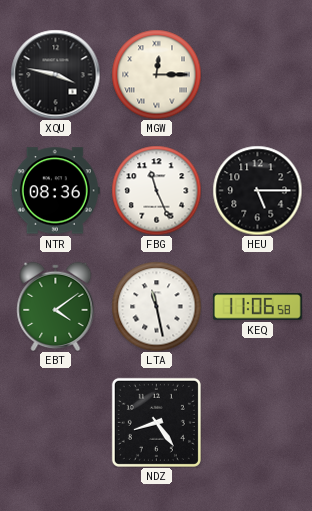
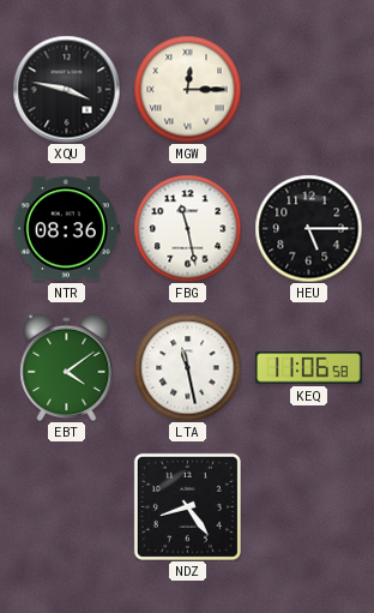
FBG: 11:26 -> 11:28
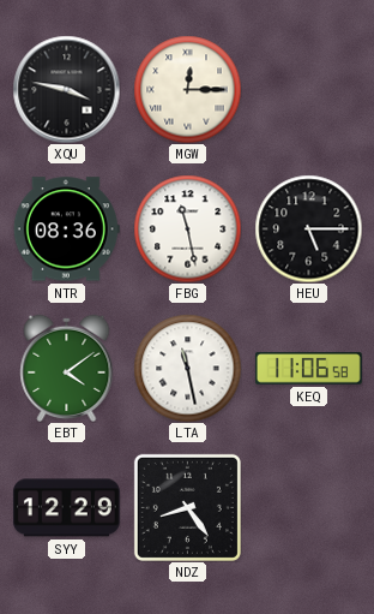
SYY: none -> 12:29
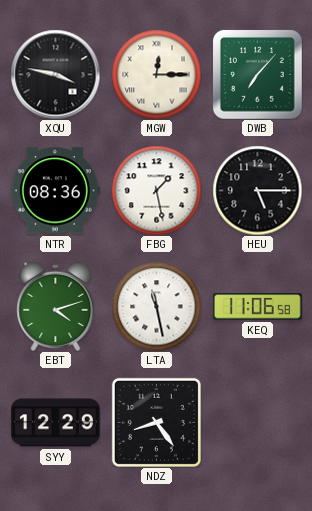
DWB: none -> 7:07
FBG: 11:28 -> 1:28
EBT: 4:09 -> 4:12
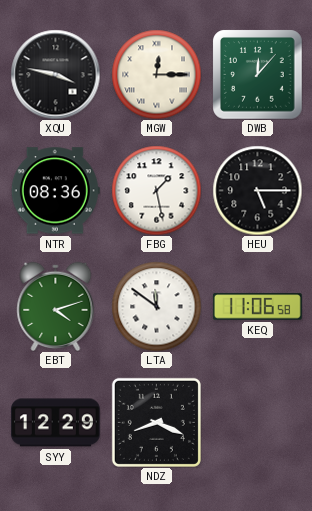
DWB: 7:07 -> 12:07
LTA: 11:28 -> 11:51
NDZ: 8:24 -> 8:19
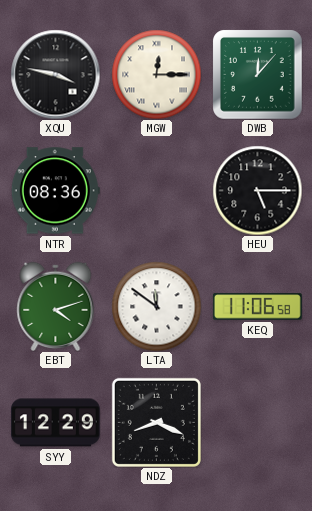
FBG: 1:28 -> none
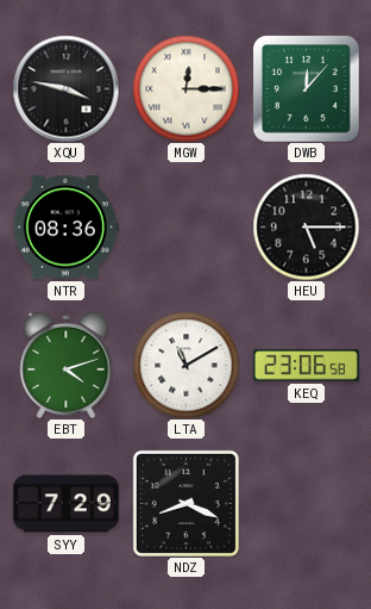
LTA: 11:51 -> 11:10
KEQ: 11:06 -> 23:06
SYY: 12:29 -> 7:29
